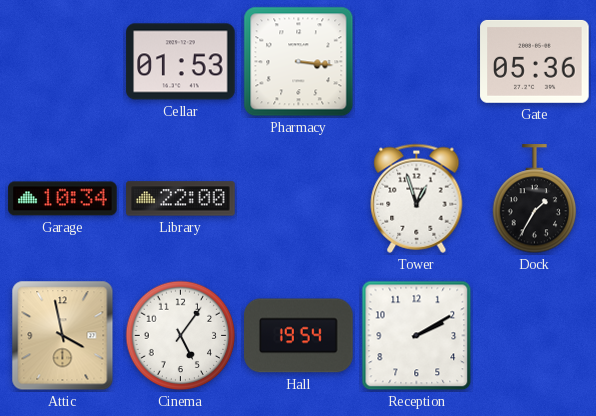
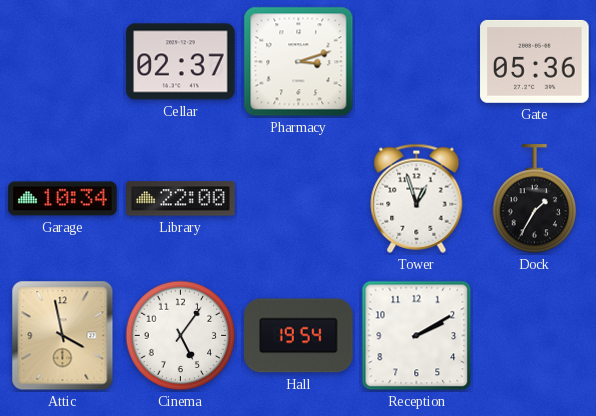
Cellar: 01:53 -> 02:37
Pharmacy: 3:16 -> 3:12
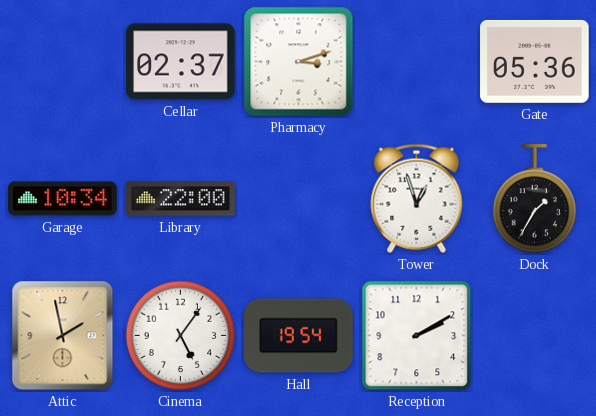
Attic: 3:58 -> 1:58
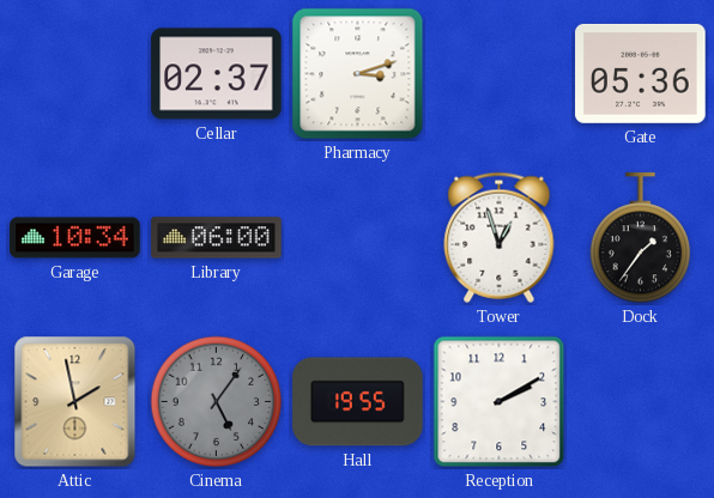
Library: 22:00 -> 06:00
Dock: 1:35 -> 1:36
Cinema dial: white -> grey
Hall: 19:54 -> 19:55
